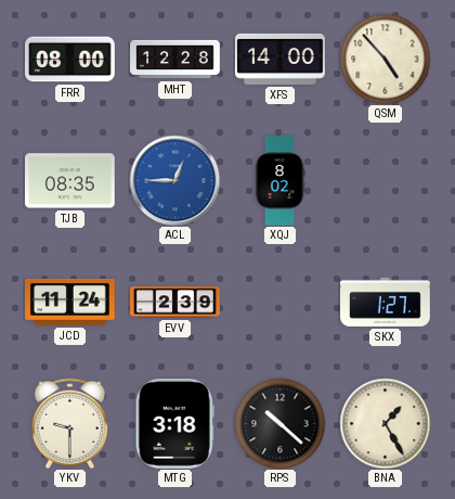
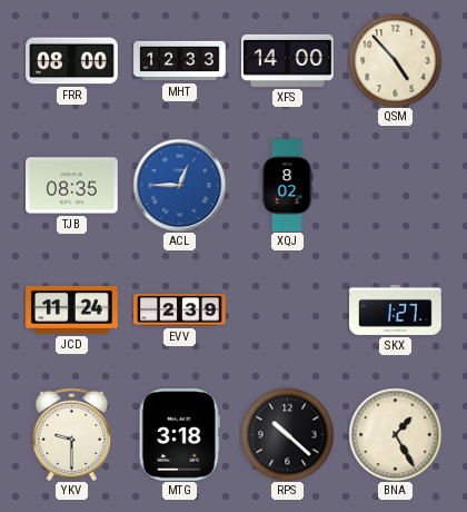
MHT: 12:28 -> 12:33
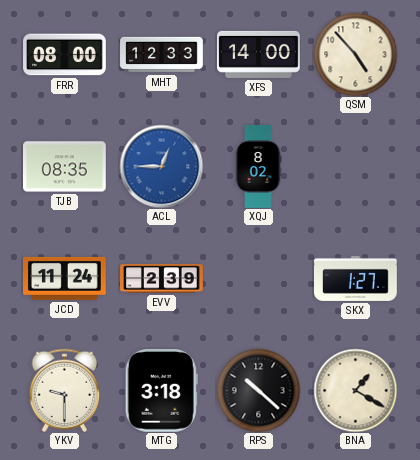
BNA: 1:25 -> 1:20
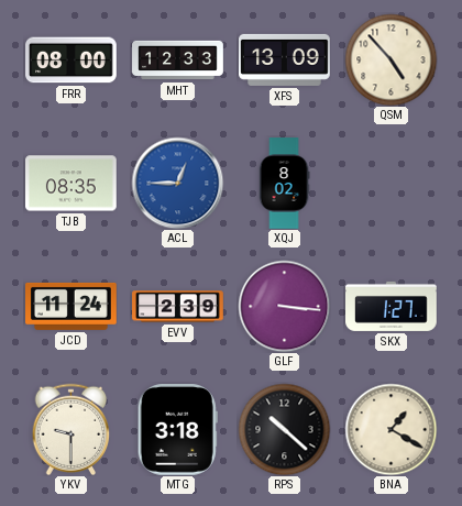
XFS: 14:00 -> 13:09
GLF: none -> 3:16
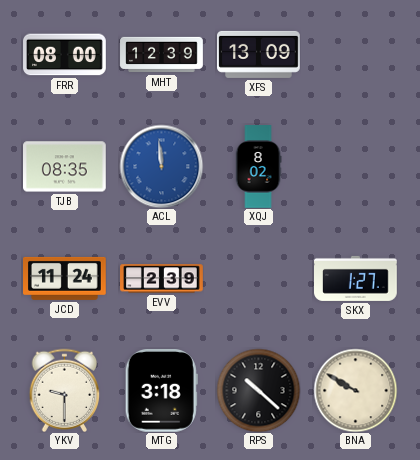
MHT: 12:33 -> 12:39
QSM: 4:53 -> none
ACL: 12:45 -> 11:59
GLF: 3:16 -> none
BNA: 1:20 -> 9:50
